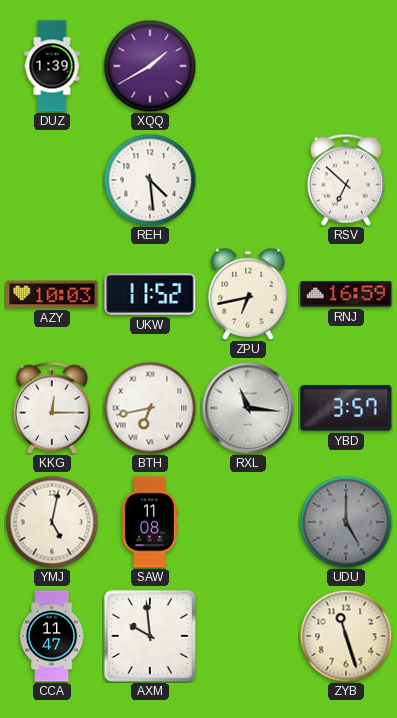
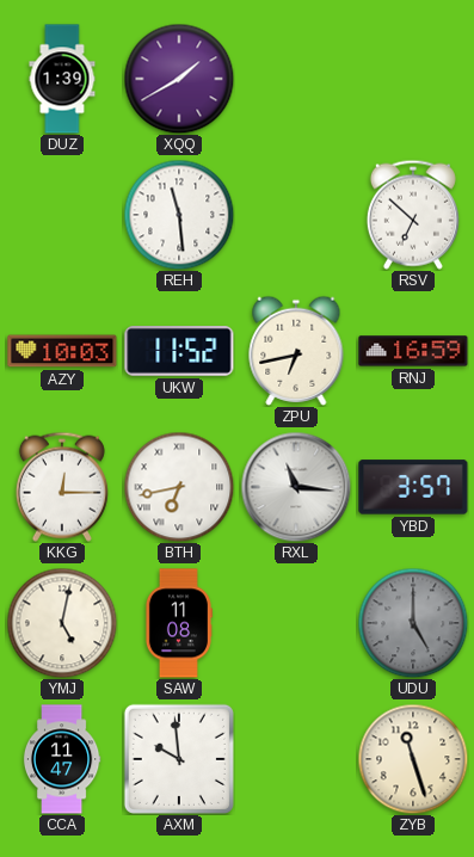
REH: 4:29 -> 11:29
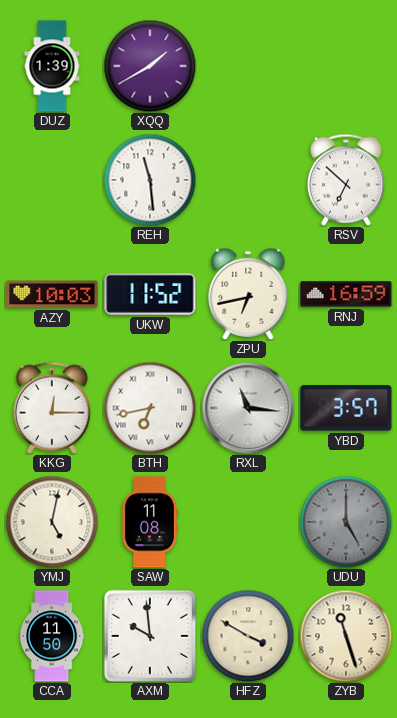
CCA: 11:47 -> 11:50
HFZ: none -> 3:50
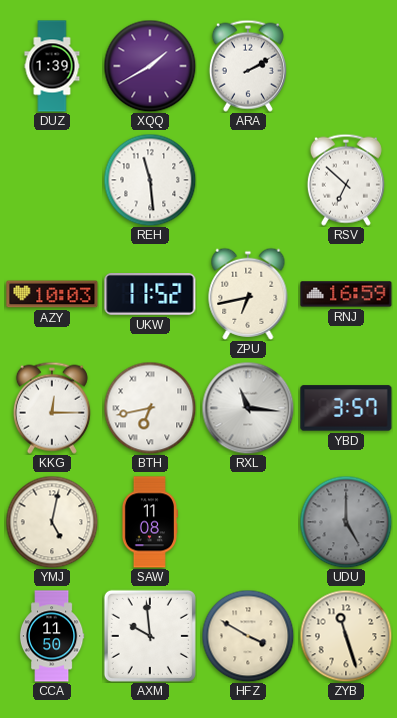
ARA: none -> 2:10
